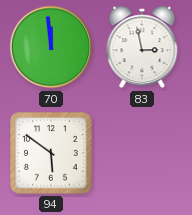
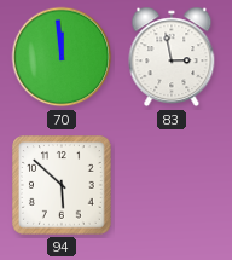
94: 5:51 -> 5:52
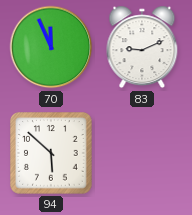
70: 11:59 -> 11:56
83: 2:58 -> 9:11
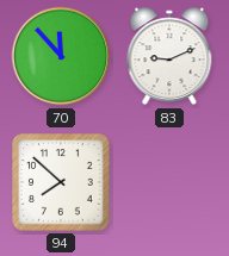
70: 11:56 -> 11:53
94: 5:52 -> 7:52
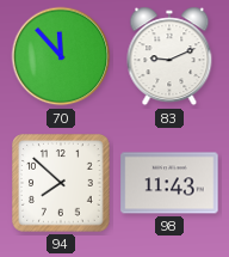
98: none -> 11:43
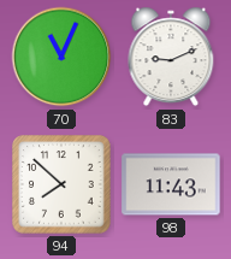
70: 11:53 -> 11:04
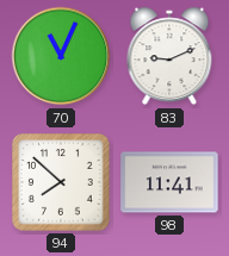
98: 11:43 -> 11:41
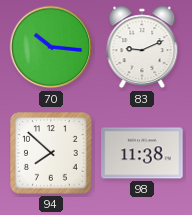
70: 11:04 -> 10:16
98: 11:41 -> 11:38
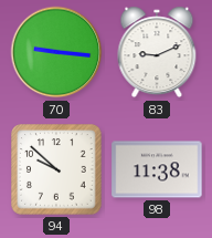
70: 10:16 -> 9:16
94: 7:52 -> 9:52
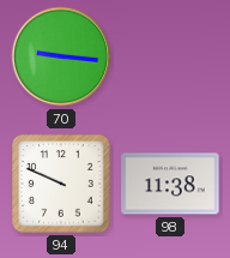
83: 9:11 -> none
94: 9:52 -> 9:49
